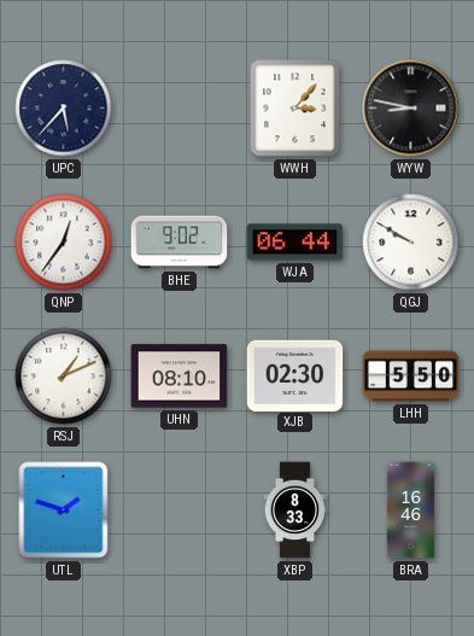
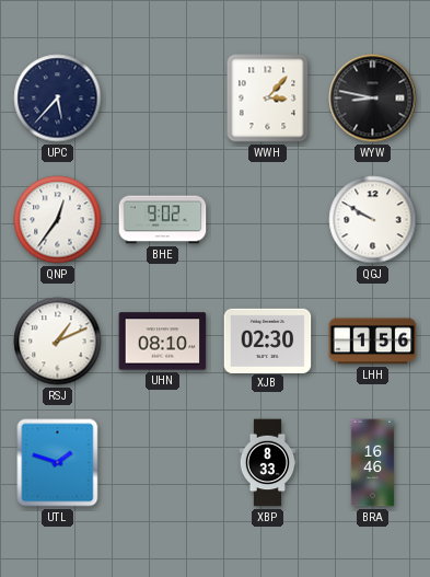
WJA: 06:44 -> none
LHH: 5:50 -> 1:56
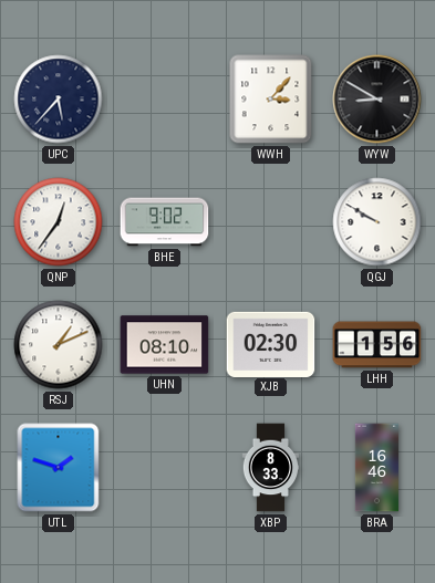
WYW: 8:47 -> 8:50
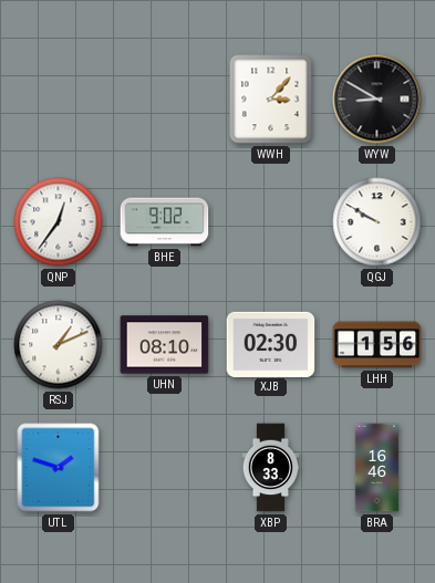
UPC: 5:37 -> none
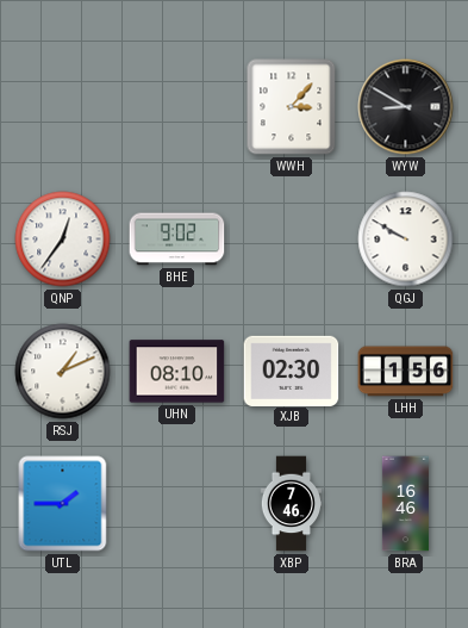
UTL: 1:48 -> 1:45
XBP: 8:33 -> 7:46
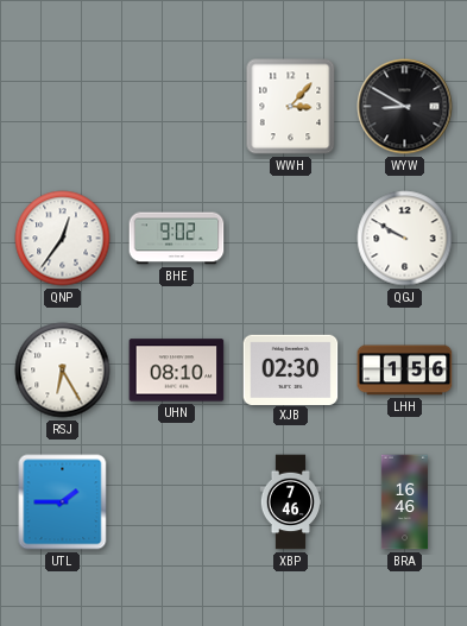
RSJ: 1:11 -> 6:25
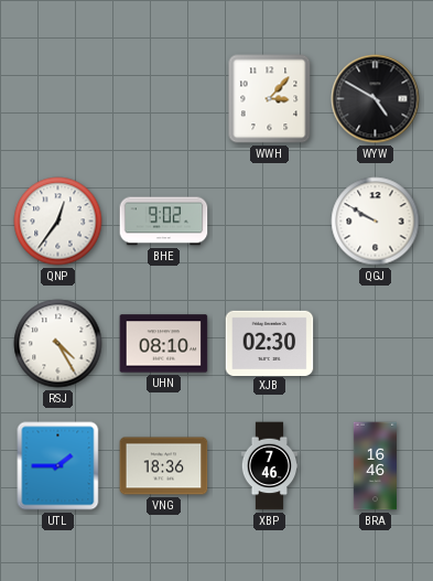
WYW: 8:50 -> 4:50
RSJ: 6:25 -> 4:25
LHH: 1:56 -> none
VNG: none -> 18:36
